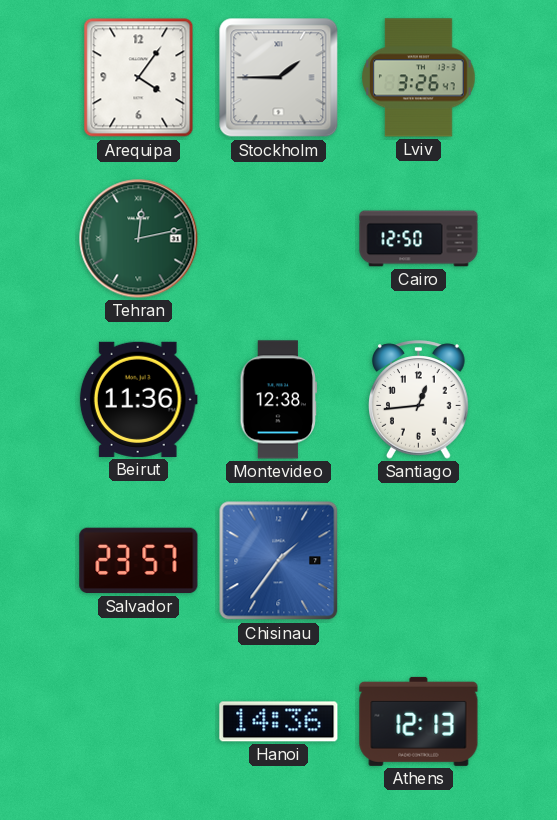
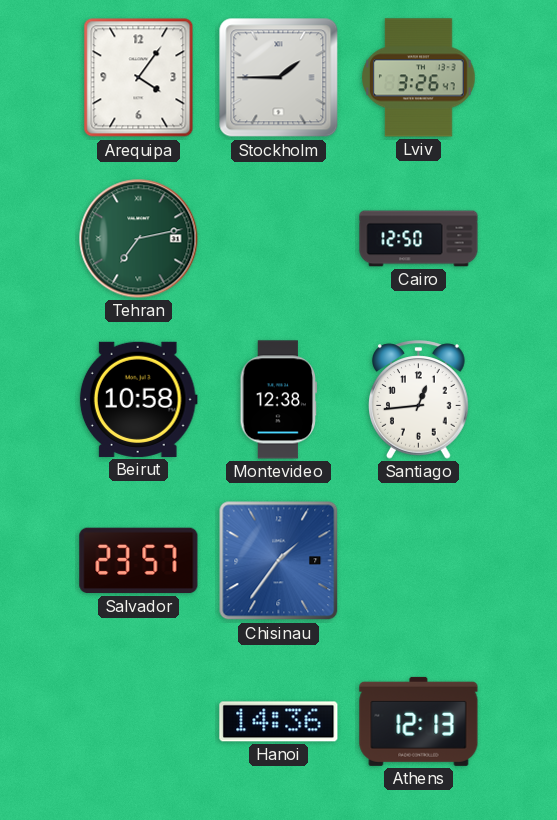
Tehran: 12:13 -> 7:13
Beirut: 11:36 -> 10:58
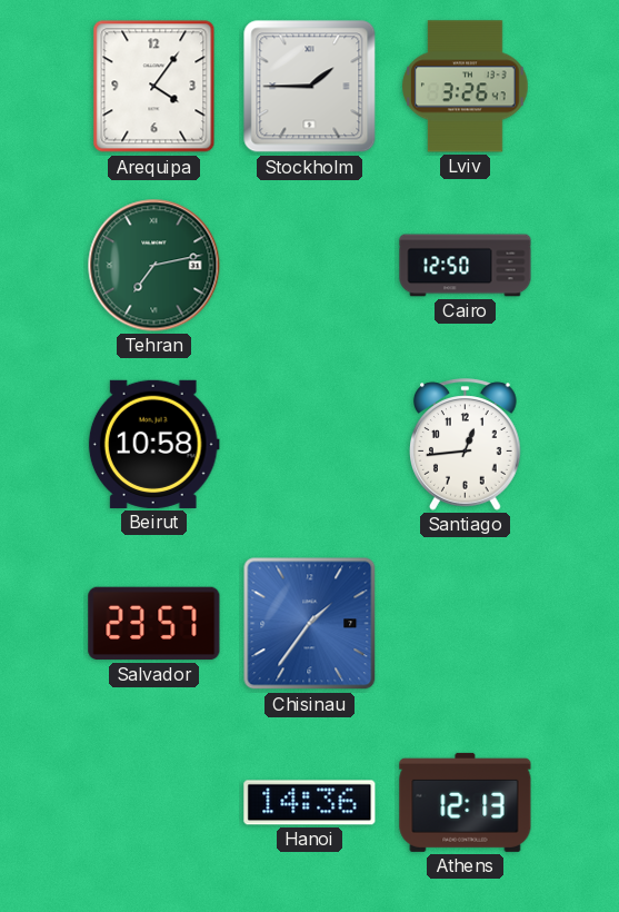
Montevideo: 12:38 -> none
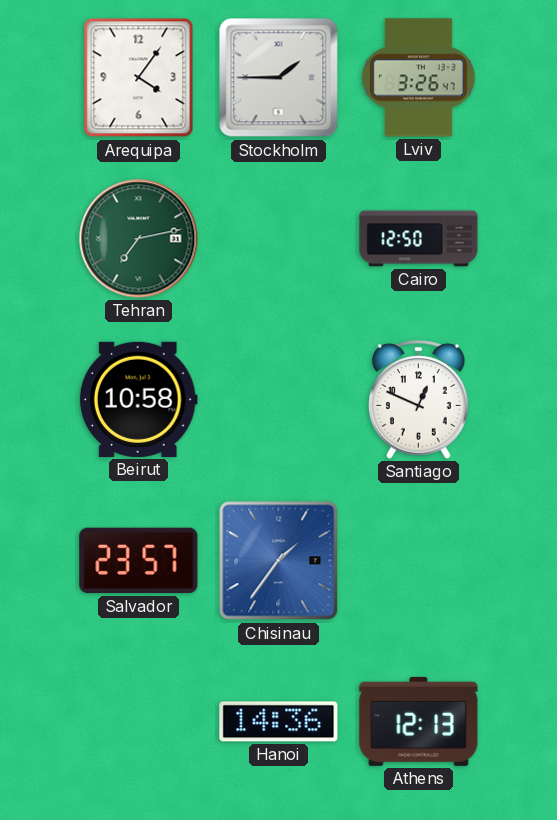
Santiago: 12:44 -> 12:49
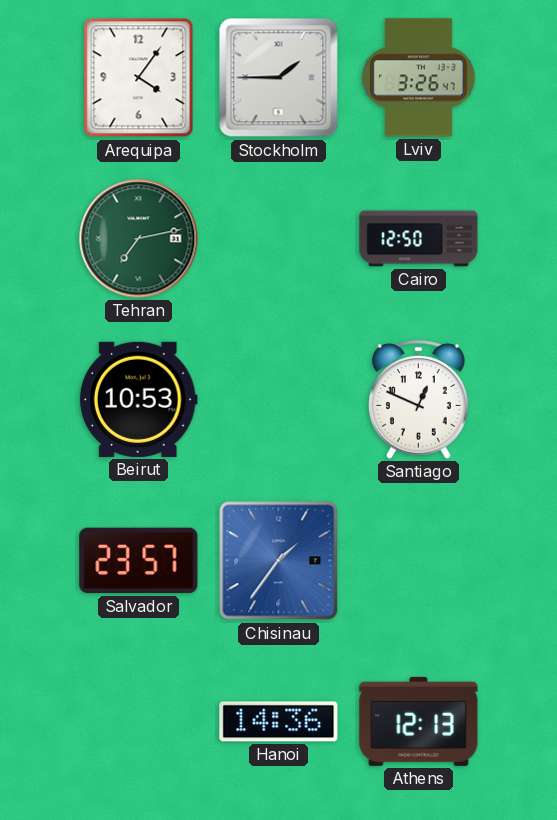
Beirut: 10:58 -> 10:53
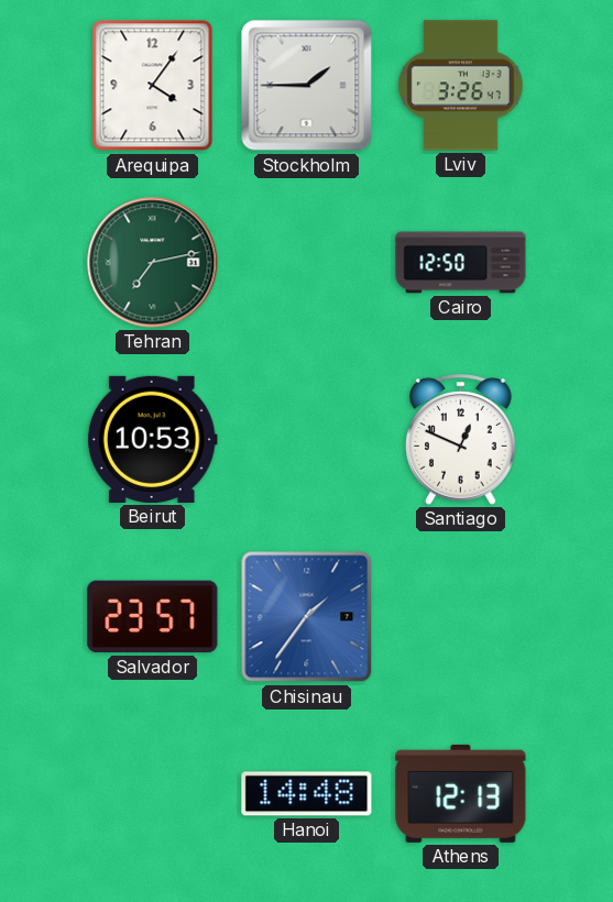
Hanoi: 14:36 -> 14:48
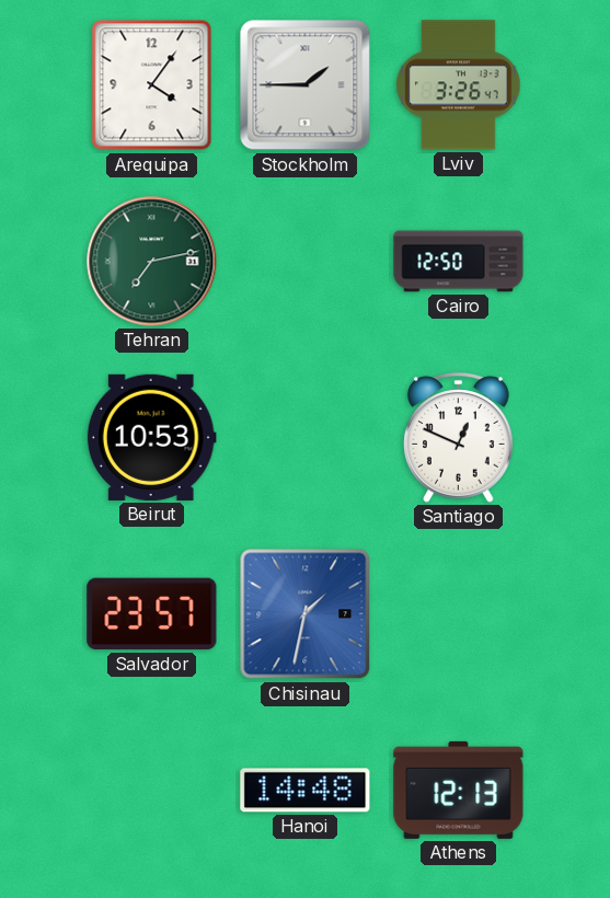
Chisinau: 1:36 -> 1:32
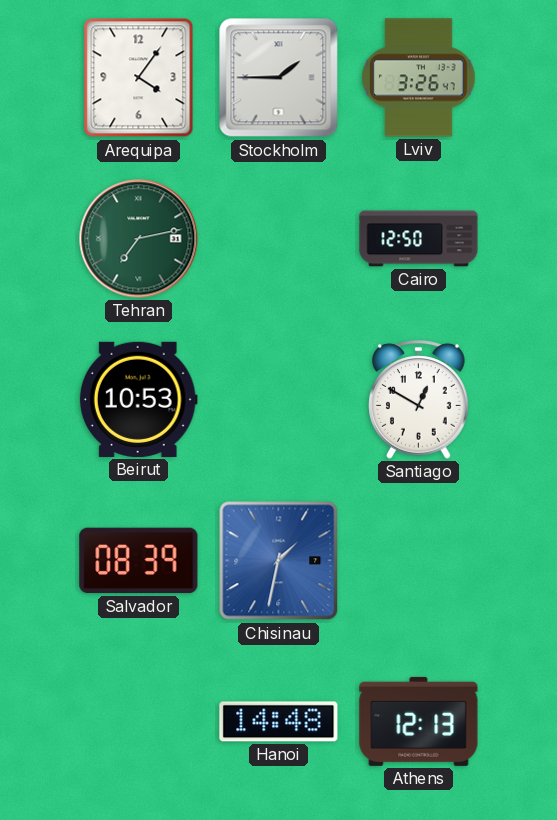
Santiago: 12:49 -> 12:50
Salvador: 23:57 -> 08:39
